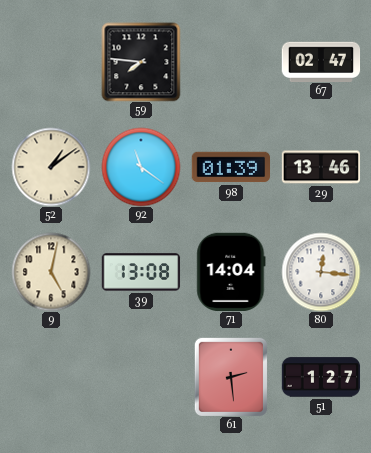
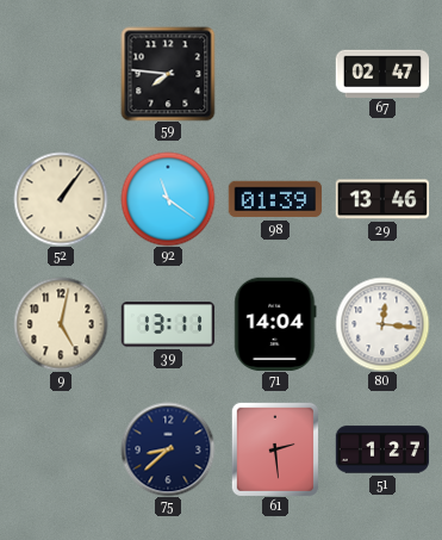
52: 1:09 -> 1:06
39: 13:08 -> 13:11
75: none -> 8:38
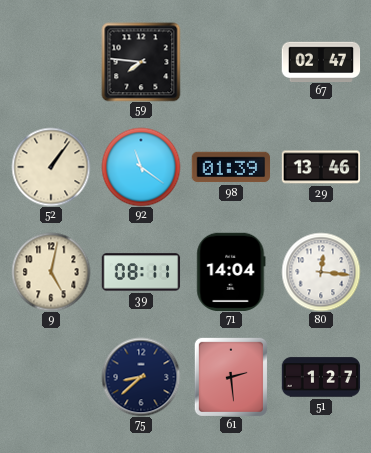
39: 13:11 -> 08:11
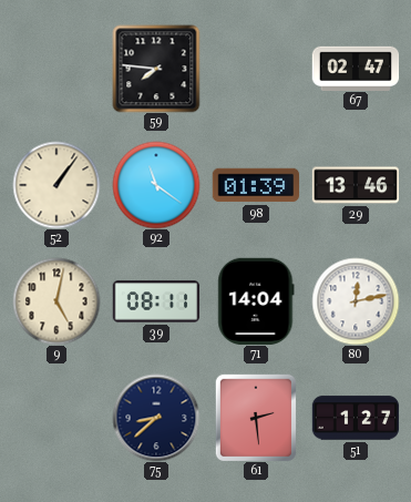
80: 12:16 -> 12:13
